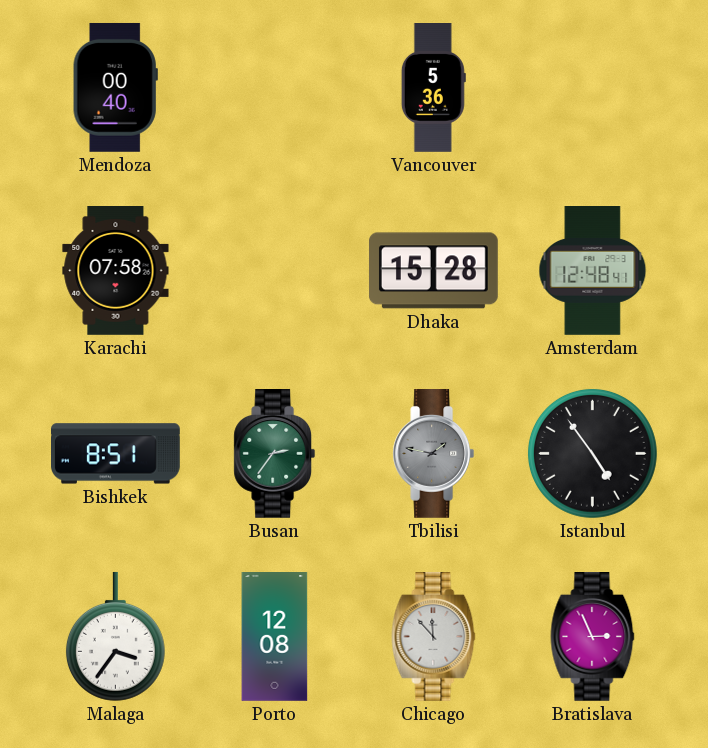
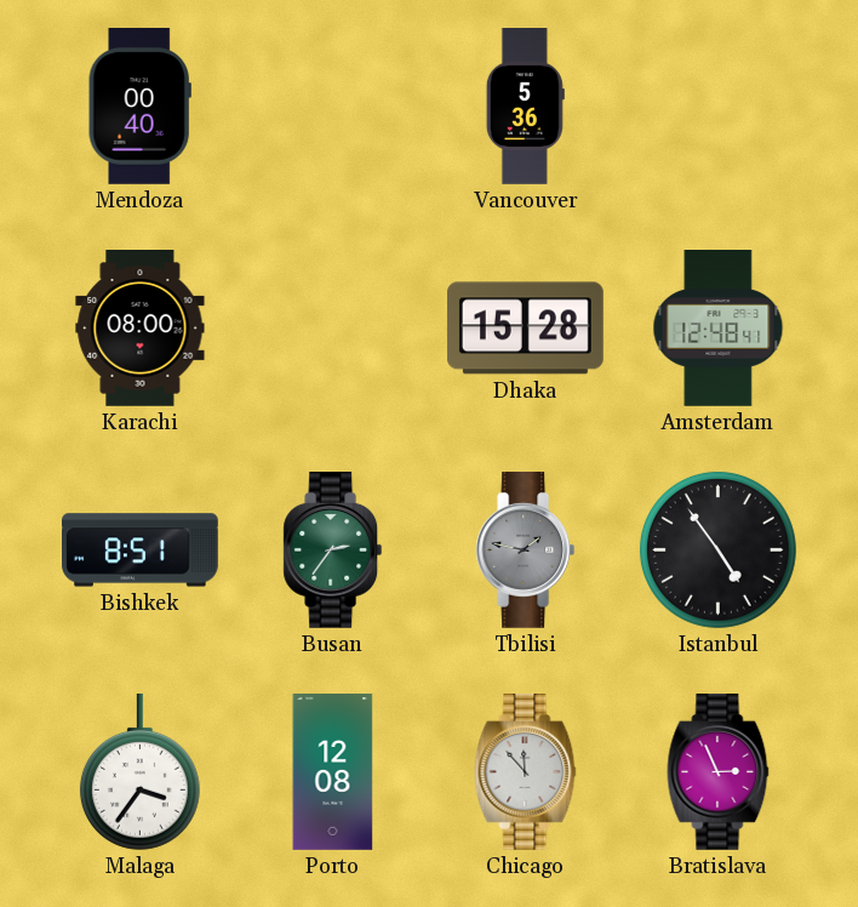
Karachi: 07:58 -> 08:00
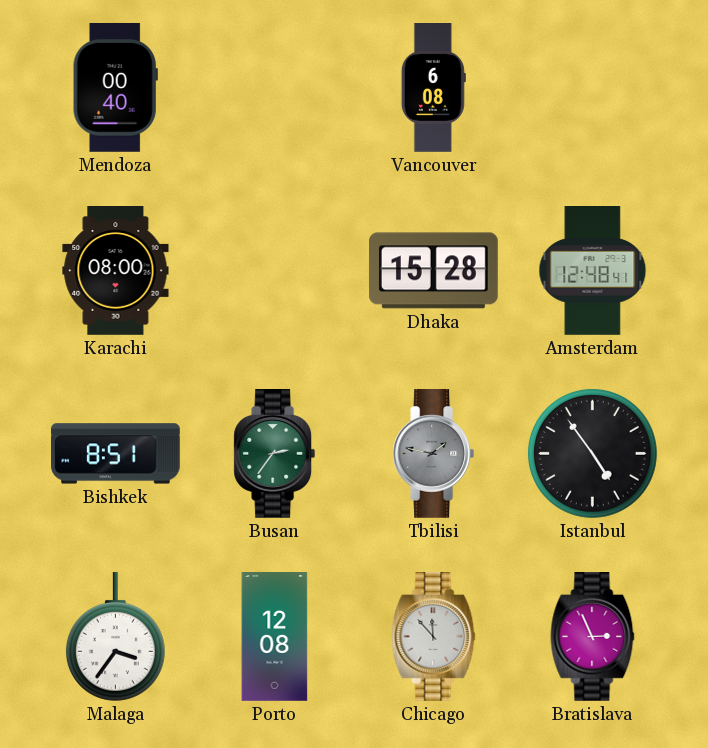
Vancouver: 5:36 -> 6:08
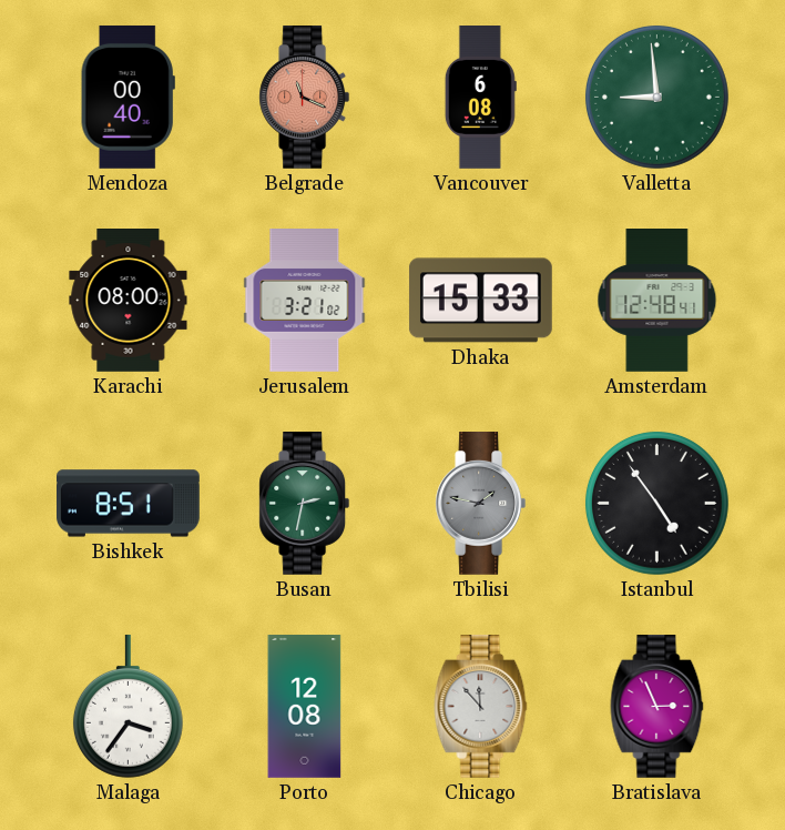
Belgrade: none -> 11:19
Valletta: none -> 8:59
Jerusalem: none -> 3:21
Dhaka: 15:28 -> 15:33
Busan: 2:36 -> 2:32
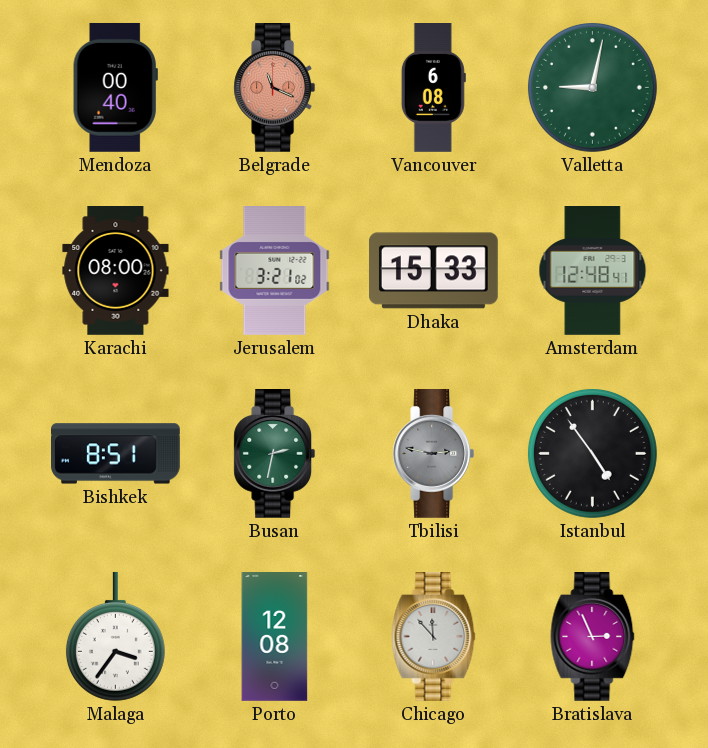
Valletta: 8:59 -> 9:02
Tbilisi: 1:47 -> 2:47
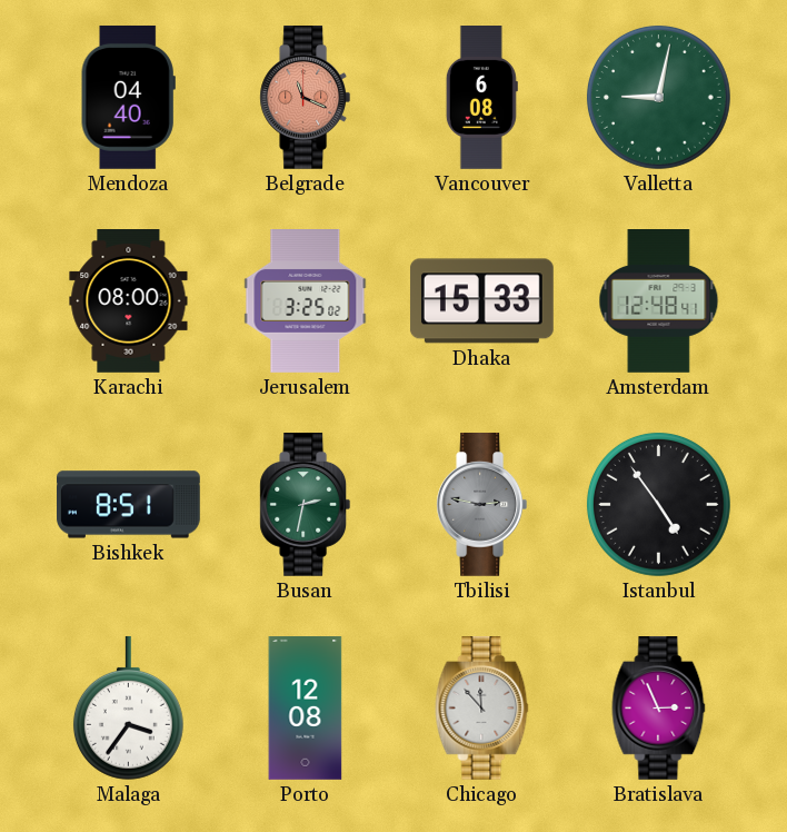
Mendoza: 00:40 -> 04:40
Jerusalem: 3:21 -> 3:25
